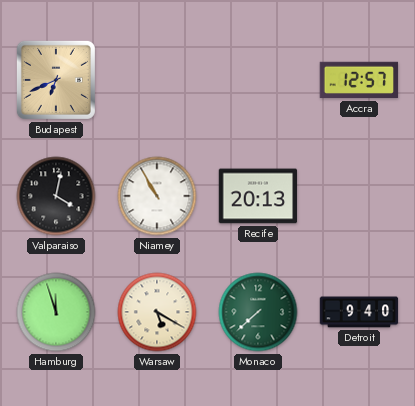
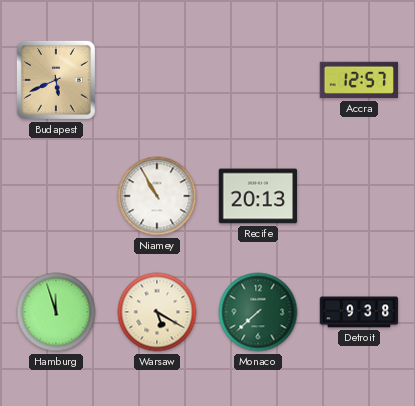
Budapest: 6:41 -> 5:41
Valparaiso: 4:02 -> none
Detroit: 9:40 -> 9:38
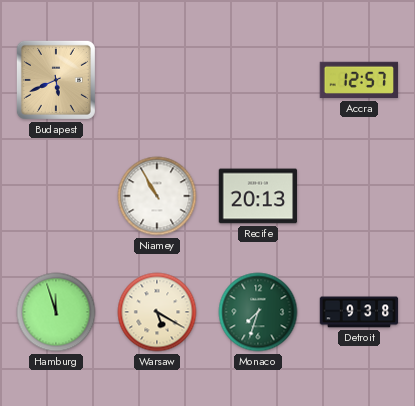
Monaco: 7:38 -> 7:33
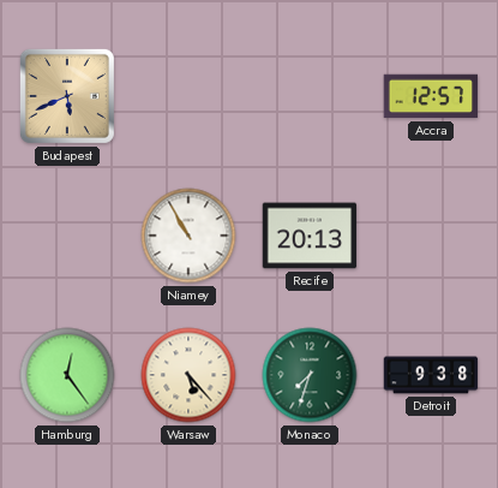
Hamburg: 11:57 -> 12:24
Warsaw: 5:20 -> 5:23
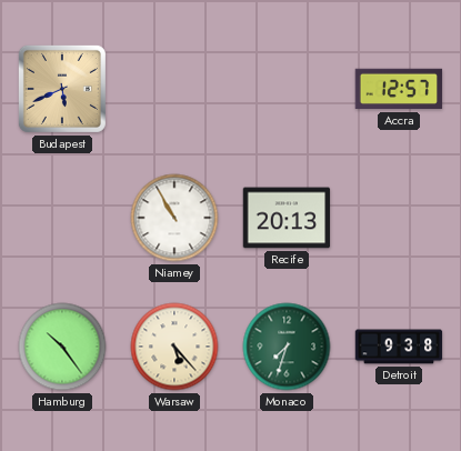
Hamburg: 12:24 -> 10:24
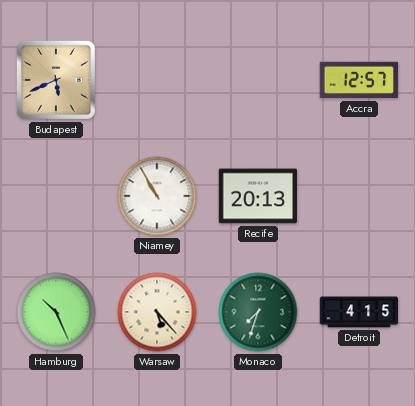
Hamburg: 10:24 -> 10:26
Detroit: 9:38 -> 4:15
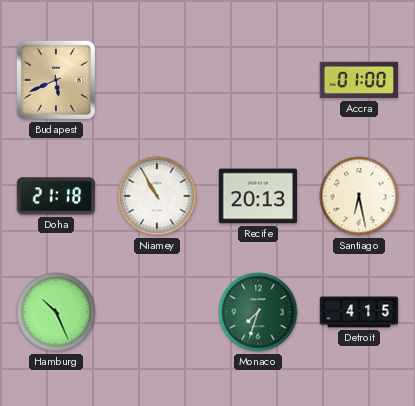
Accra: 12:57 -> 01:00
Doha: none -> 21:18
Santiago: none -> 6:28
Warsaw: 5:23 -> none
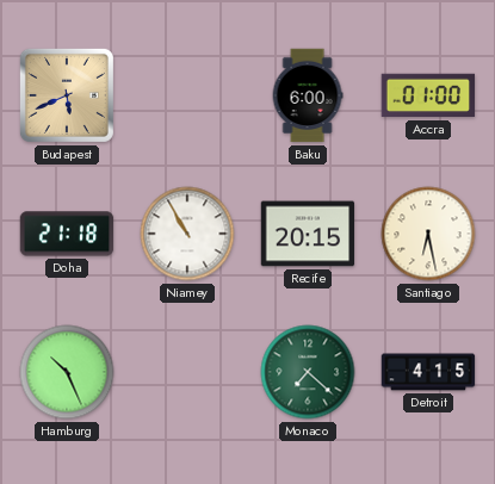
Baku: none -> 6:00
Recife: 20:13 -> 20:15
Monaco: 7:33 -> 7:22
